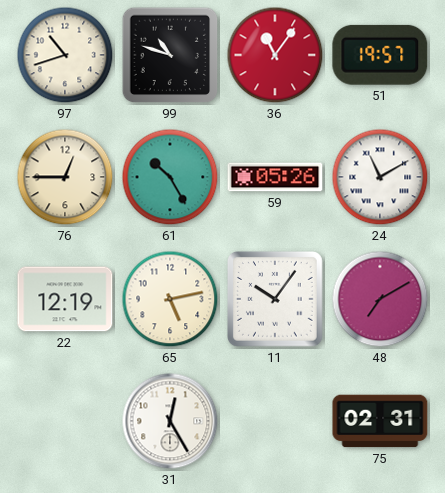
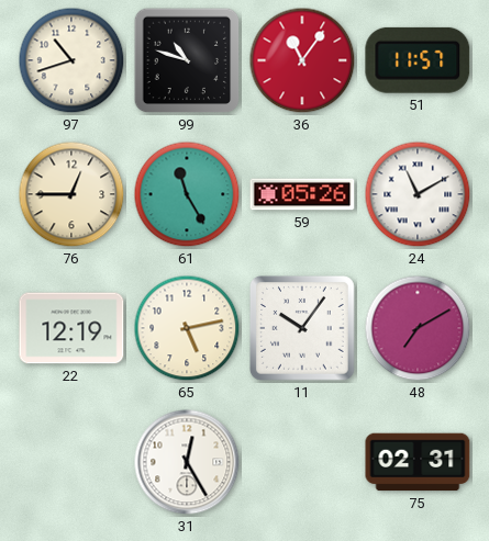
51: 19:57 -> 11:57
61: 10:25 -> 11:25
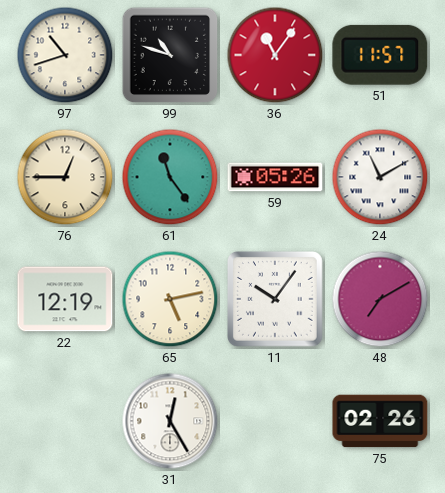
61: 11:25 -> 11:24
75: 02:31 -> 02:26
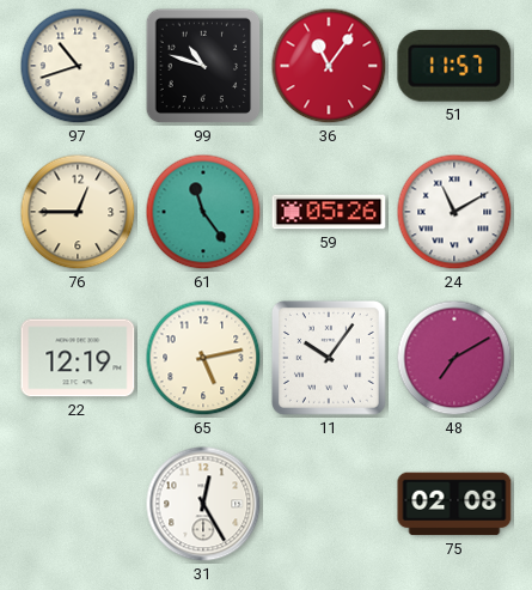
75: 02:26 -> 02:08
